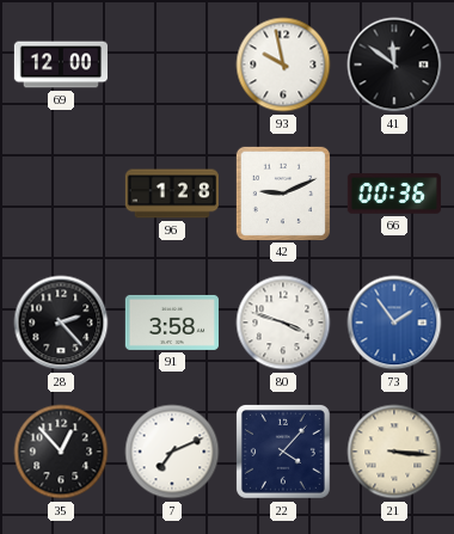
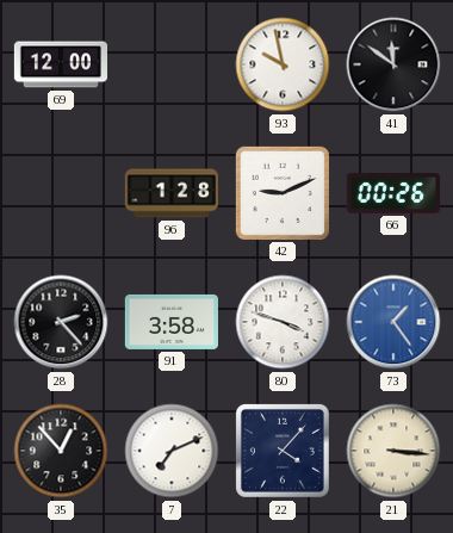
66: 00:36 -> 00:26
73: 1:54 -> 1:24
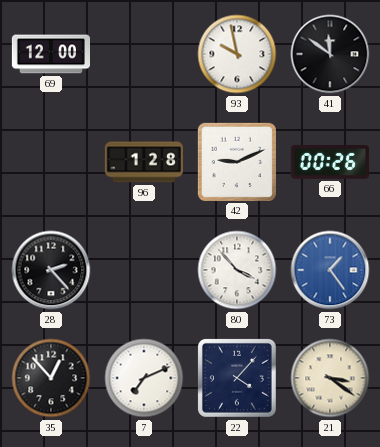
91: 3:58 -> none
80: 3:48 -> 3:53
21: 3:16 -> 3:21
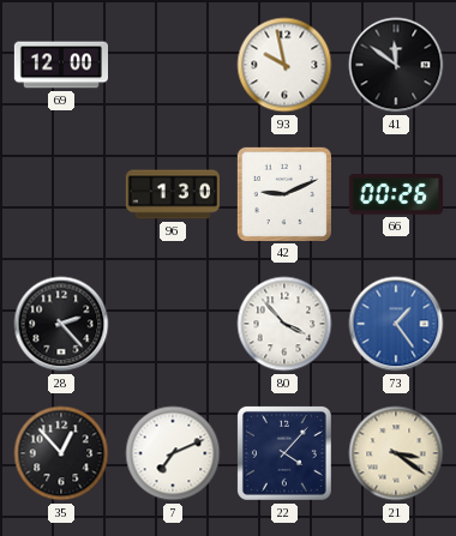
96: 1:28 -> 1:30
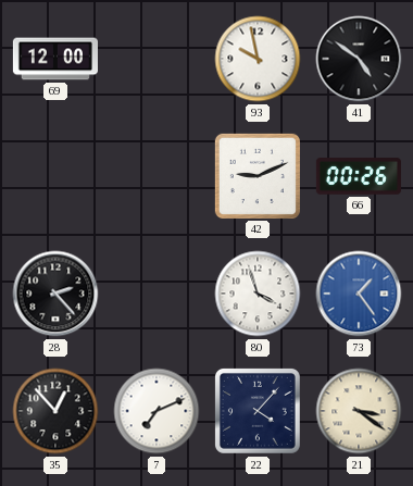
41: 11:51 -> 4:51
96: 1:30 -> none
80: 3:53 -> 3:57
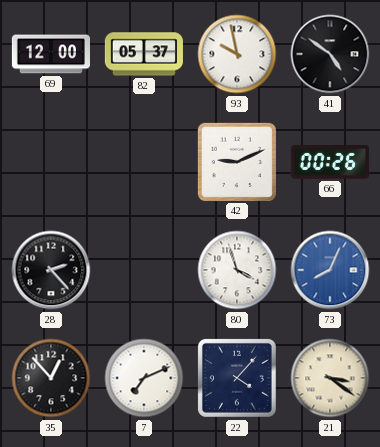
82: none -> 05:37
73: 1:24 -> 8:04
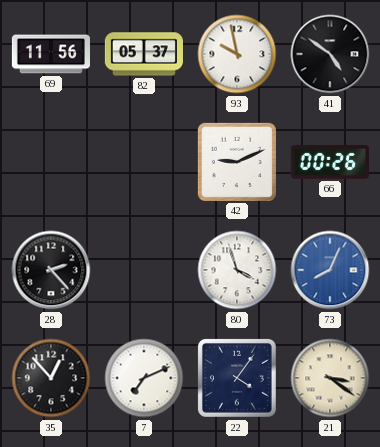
69: 12:00 -> 11:56
22: 4:07 -> 4:06
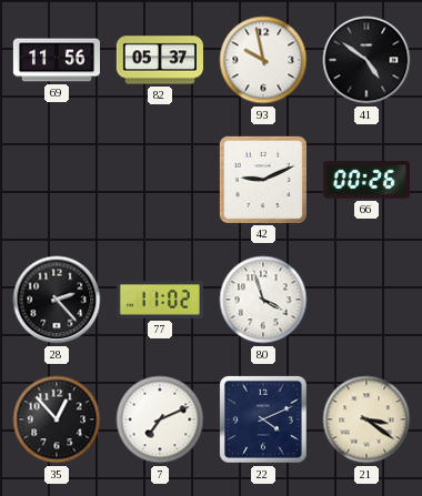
77: none -> 11:02
73: 8:04 -> none
22: 4:06 -> 4:11
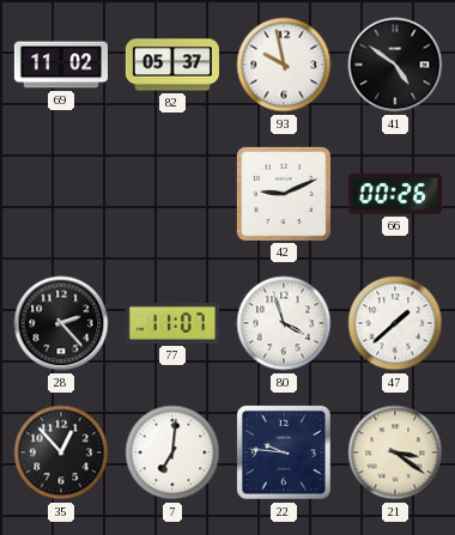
69: 11:56 -> 11:02
77: 11:02 -> 11:07
47: none -> 1:38
7: 7:11 -> 7:01
22: 4:11 -> 9:46
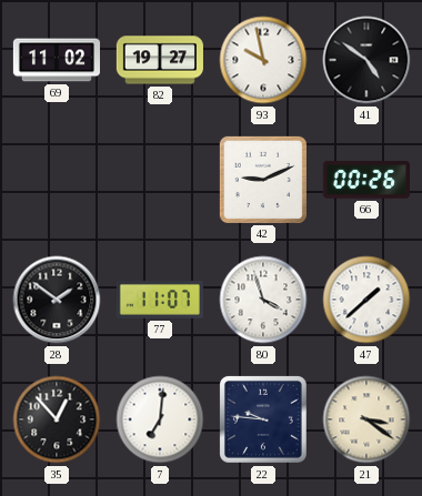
82: 05:37 -> 19:27
28: 2:23 -> 1:51
